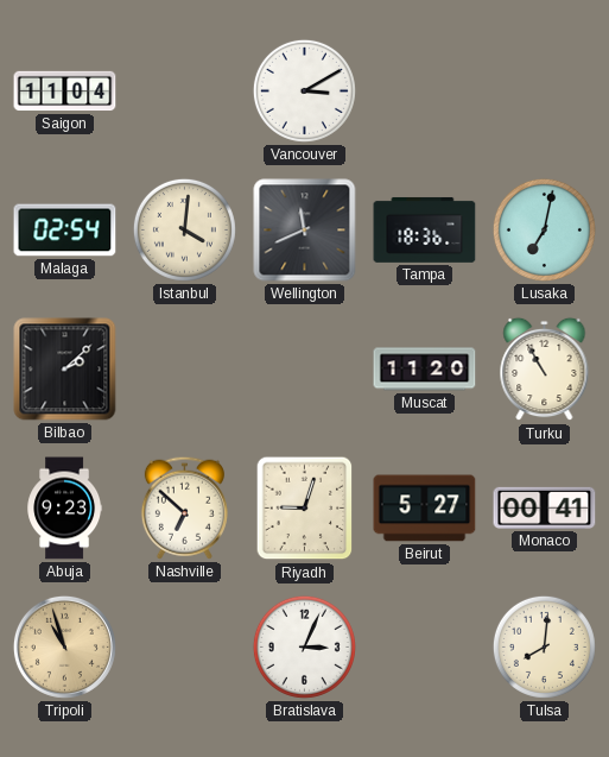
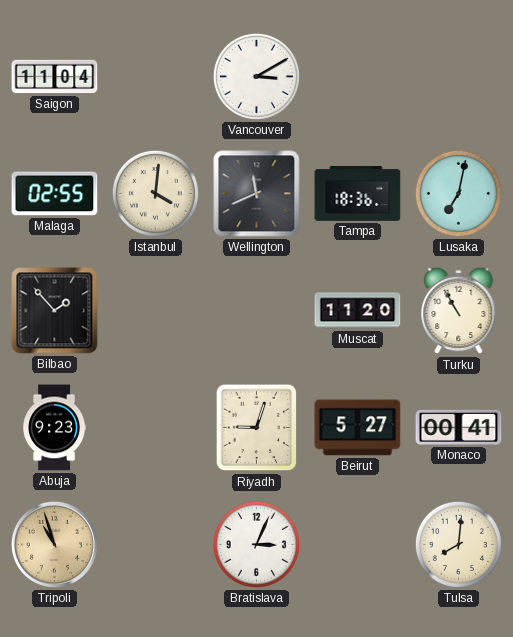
Malaga: 02:54 -> 02:55
Bilbao: 2:08 -> 1:53
Nashville: 6:52 -> none
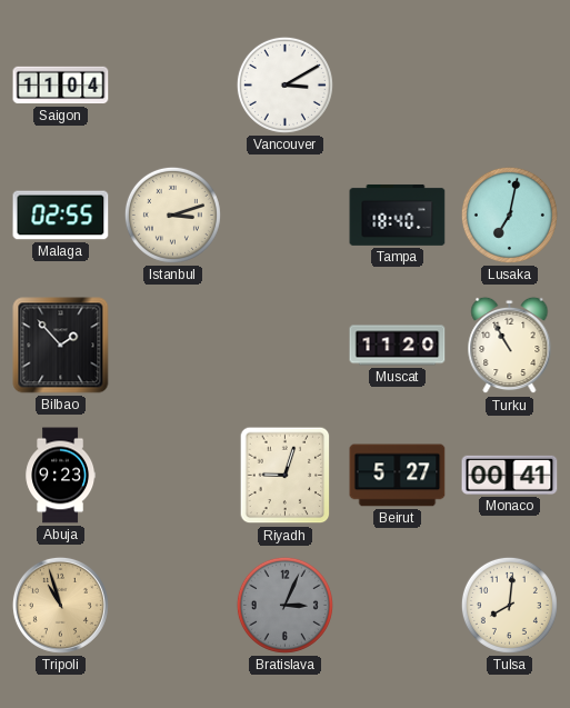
Istanbul: 4:01 -> 3:12
Wellington: 11:41 -> none
Tampa: 18:36 -> 18:40
Bratislava dial: white -> grey
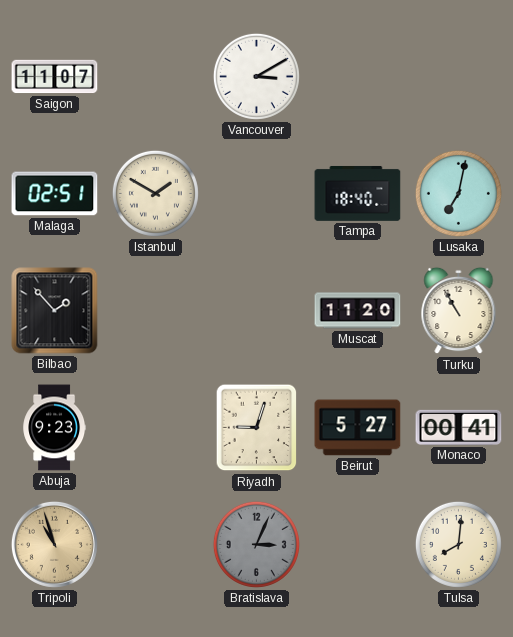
Saigon: 11:04 -> 11:07
Malaga: 02:55 -> 02:51
Istanbul: 3:12 -> 1:50
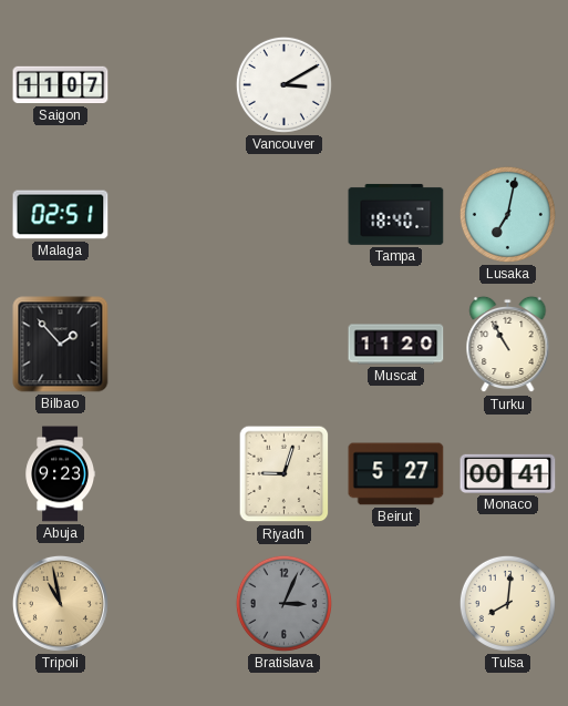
Istanbul: 1:50 -> none
Tripoli: 10:57 -> 10:58
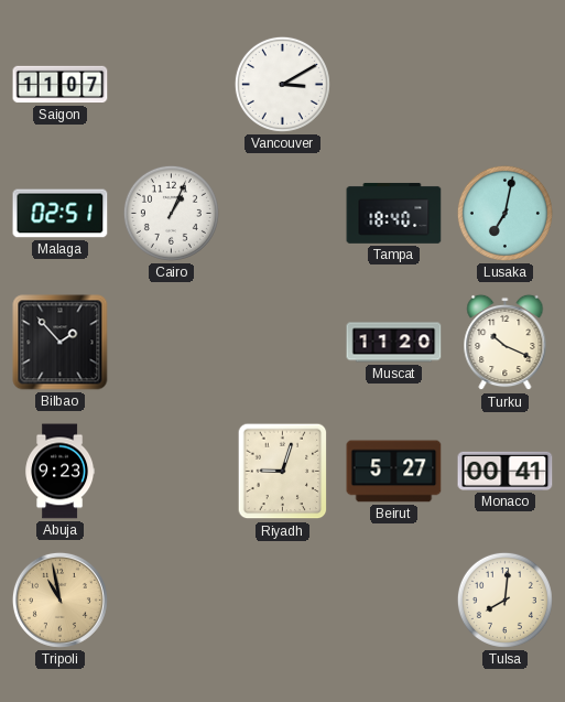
Cairo: none -> 1:04
Turku: 10:55 -> 10:19
Bratislava: 3:04 -> none
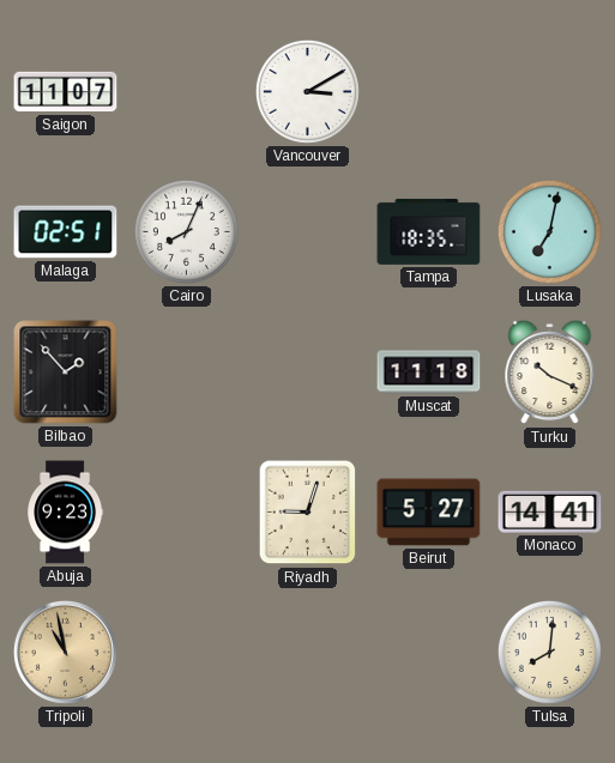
Cairo: 1:04 -> 8:04
Tampa: 18:40 -> 18:35
Muscat: 11:20 -> 11:18
Monaco: 00:41 -> 14:41
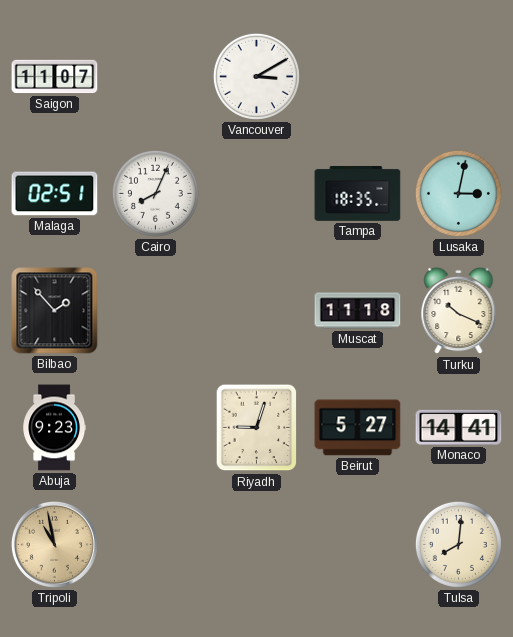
Lusaka: 7:02 -> 3:02
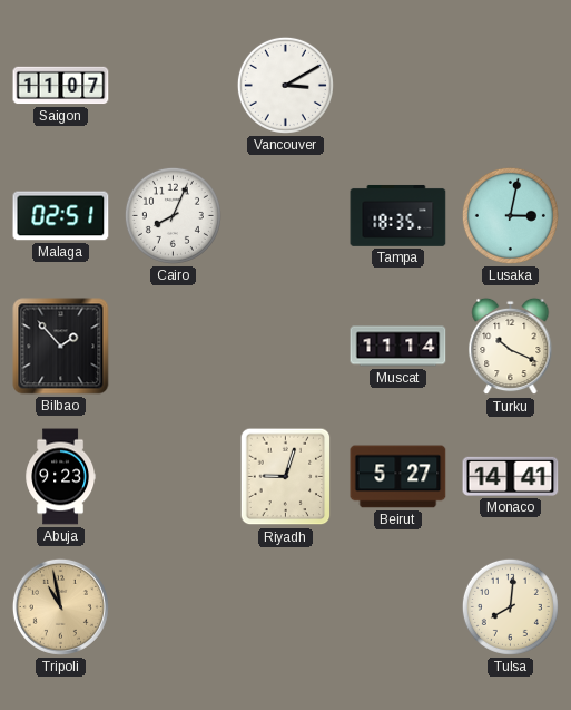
Muscat: 11:18 -> 11:14
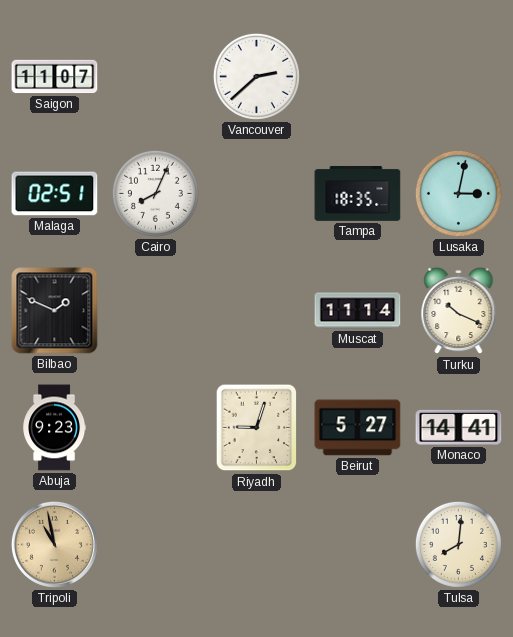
Vancouver: 3:10 -> 2:38
Bilbao: 1:53 -> 1:49
